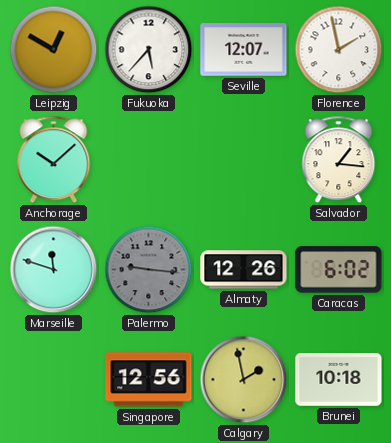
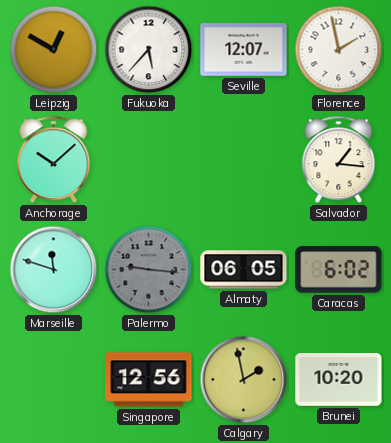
Almaty: 12:26 -> 06:05
Brunei: 10:18 -> 10:20
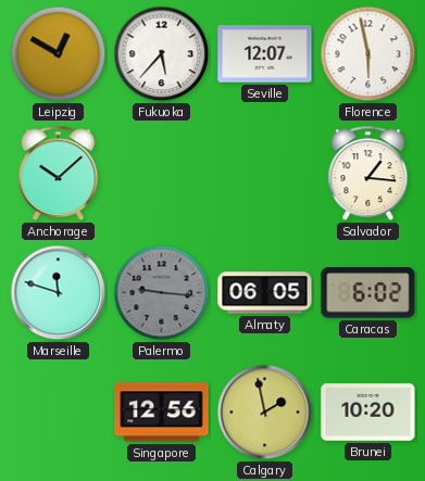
Florence: 1:58 -> 5:58
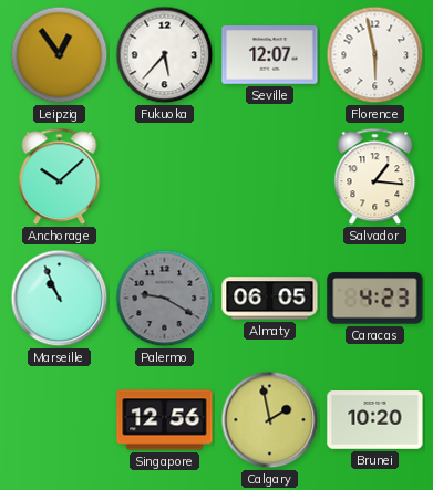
Leipzig: 12:50 -> 12:54
Marseille: 11:48 -> 10:56
Palermo: 9:16 -> 9:20
Caracas: 6:02 -> 4:23
